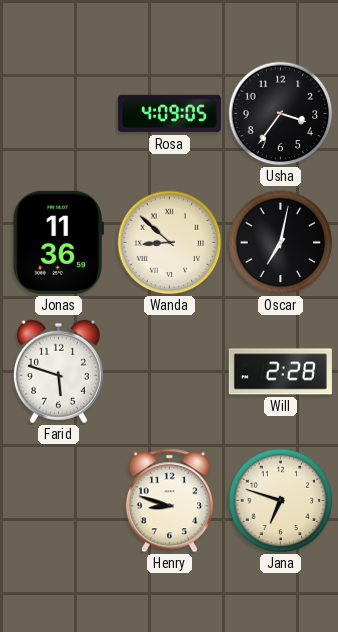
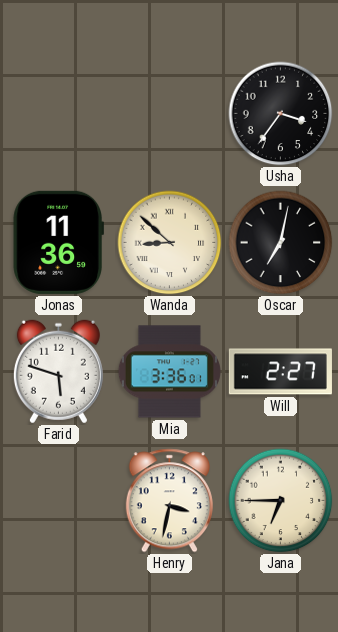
Rosa: 4:09 -> none
Mia: none -> 3:36
Will: 2:28 -> 2:27
Henry: 8:48 -> 3:32
Jana: 6:48 -> 6:45
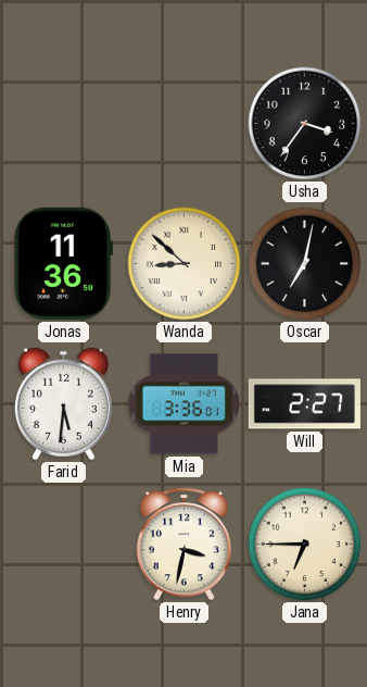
Farid: 5:48 -> 5:31
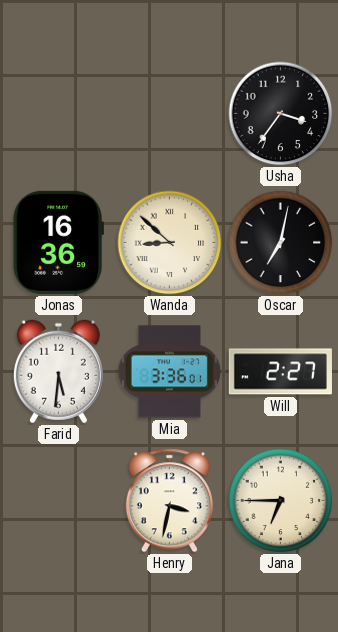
Jonas: 11:36 -> 16:36
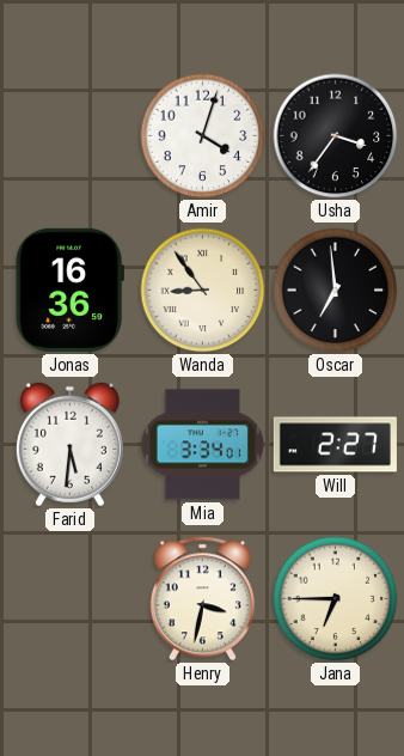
Amir: none -> 4:03
Wanda: 8:52 -> 8:54
Oscar: 7:02 -> 6:59
Mia: 3:36 -> 3:34
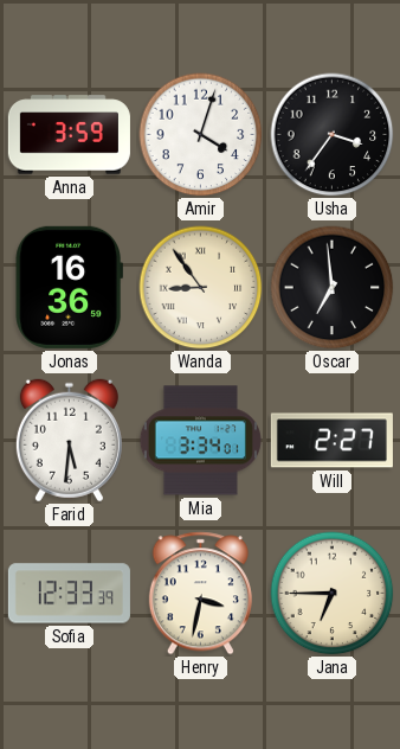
Anna: none -> 3:59
Sofia: none -> 12:33
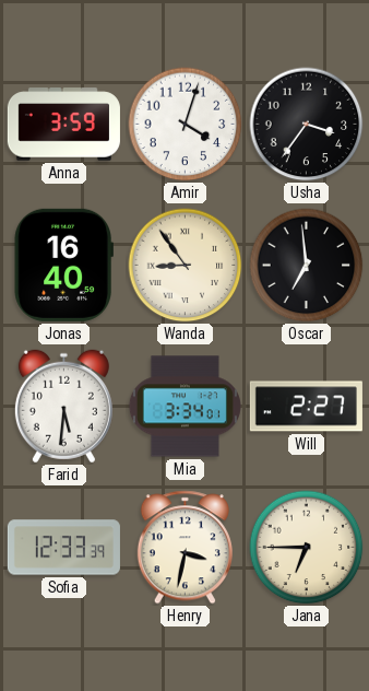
Jonas: 16:36 -> 16:40
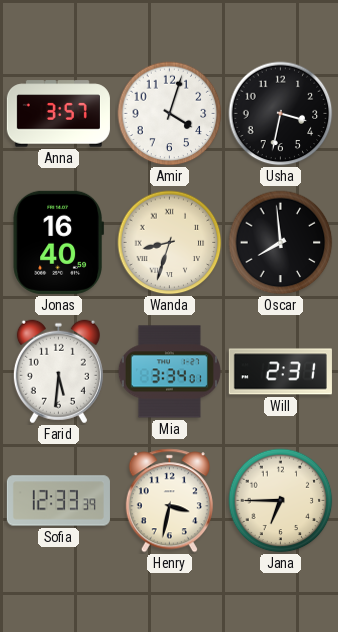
Anna: 3:59 -> 3:57
Usha: 3:36 -> 3:32
Wanda: 8:54 -> 8:33
Oscar: 6:59 -> 7:59
Will: 2:27 -> 2:31
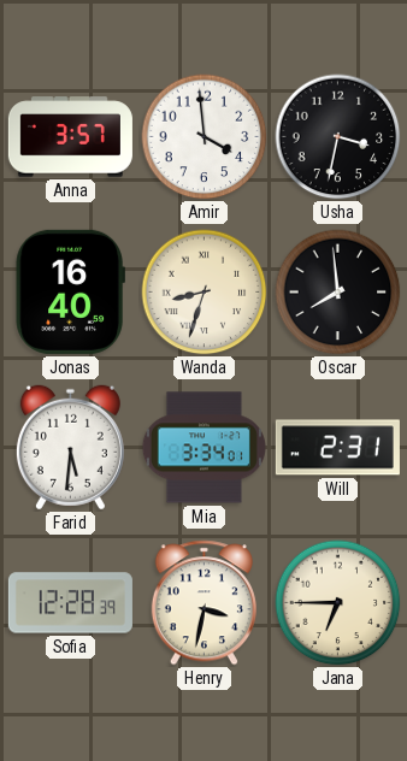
Amir: 4:03 -> 3:59
Sofia: 12:33 -> 12:28
